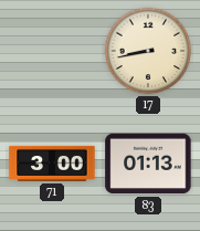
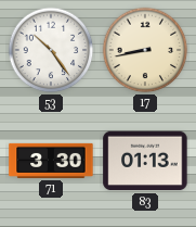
53: none -> 10:24
71: 3:00 -> 3:30
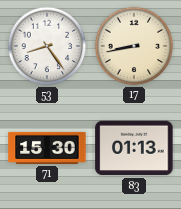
53: 10:24 -> 8:24
71: 3:30 -> 15:30
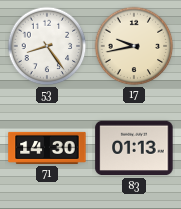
17: 8:43 -> 9:43
71: 15:30 -> 14:30
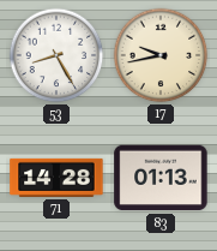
53: 8:24 -> 8:25
71: 14:30 -> 14:28
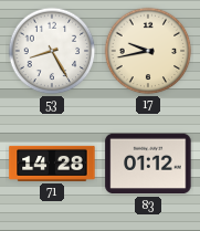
83: 01:13 -> 01:12
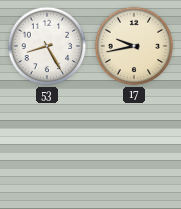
71: 14:28 -> none
83: 01:12 -> none
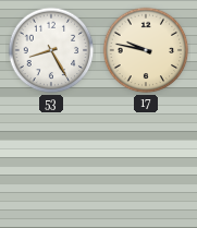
17: 9:43 -> 9:47
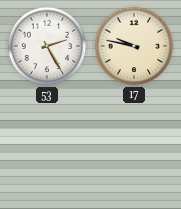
53: 8:25 -> 2:25
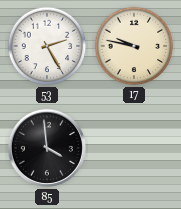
85: none -> 3:59
